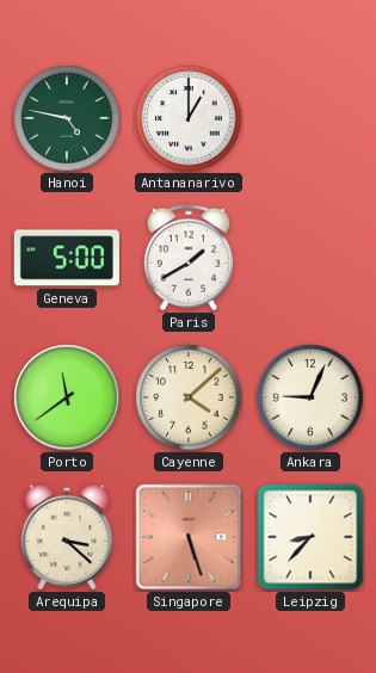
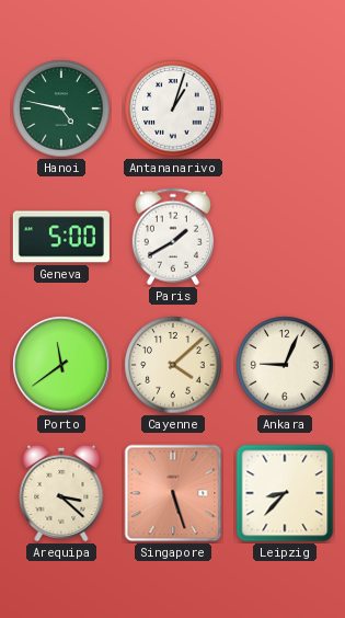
Antananarivo: 1:00 -> 1:03
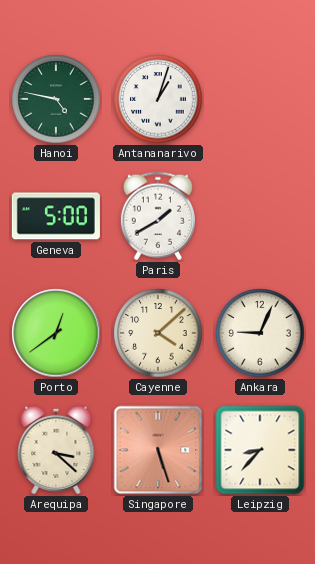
Porto: 11:39 -> 12:39
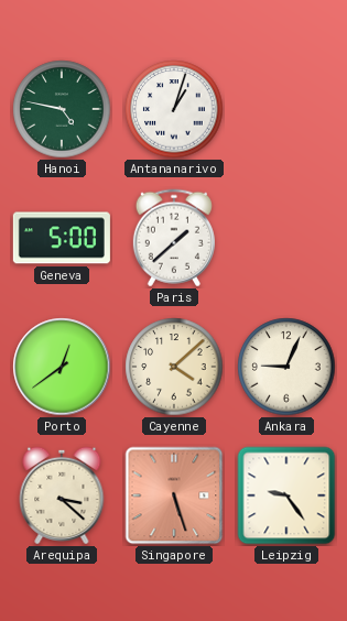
Paris: 1:40 -> 1:38
Leipzig: 8:37 -> 9:24
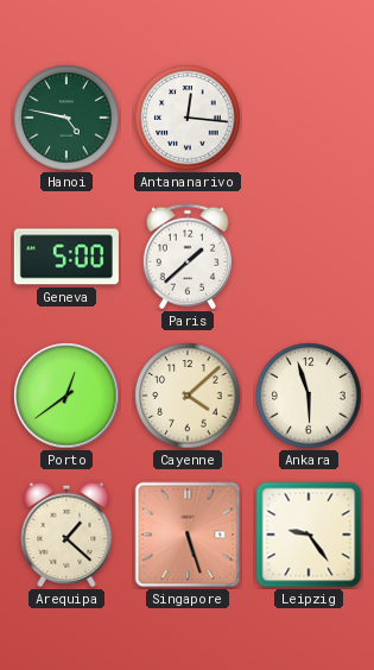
Antananarivo: 1:03 -> 12:16
Ankara: 9:04 -> 5:57
Arequipa: 3:22 -> 1:22
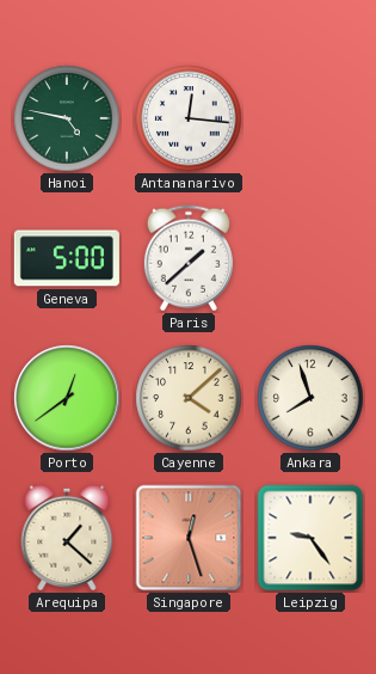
Ankara: 5:57 -> 7:57
Singapore: 5:27 -> 12:27
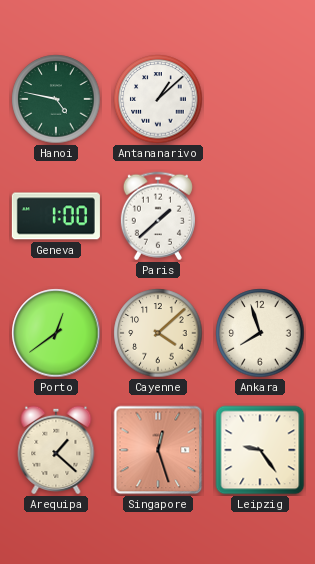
Antananarivo: 12:16 -> 1:08
Geneva: 5:00 -> 1:00
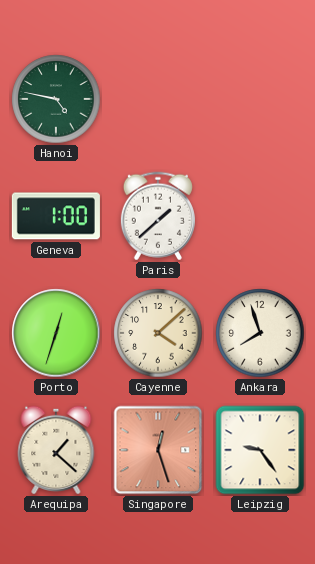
Antananarivo: 1:08 -> none
Porto: 12:39 -> 12:33
